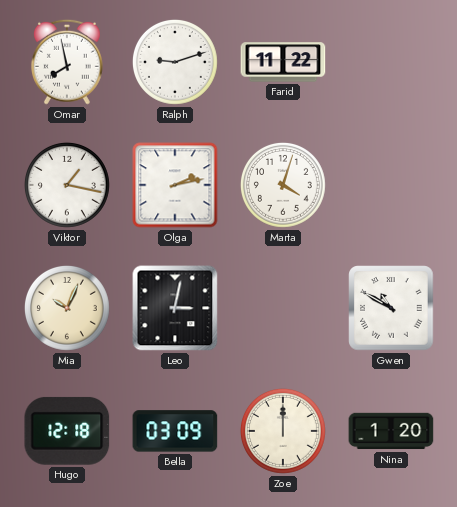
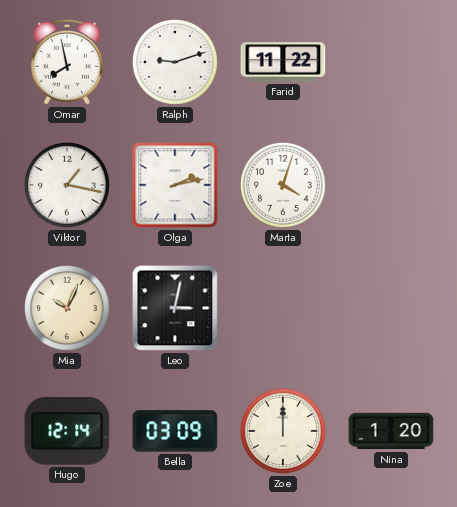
Gwen: 10:50 -> none
Hugo: 12:18 -> 12:14
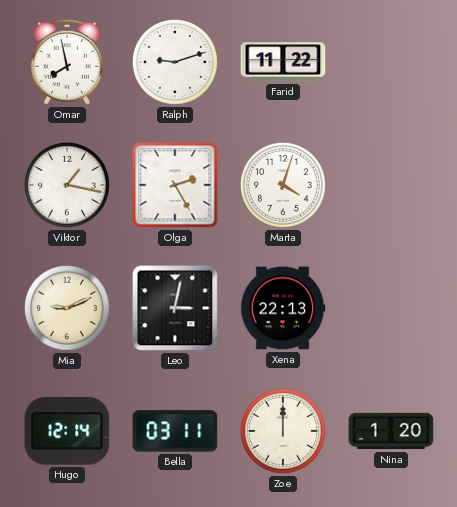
Olga: 2:13 -> 2:25
Mia: 10:04 -> 9:11
Xena: none -> 22:13
Bella: 03:09 -> 03:11
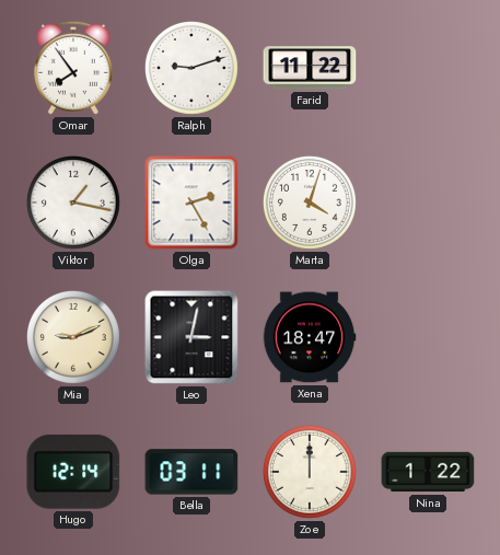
Omar: 7:58 -> 7:54
Xena: 22:13 -> 18:47
Nina: 1:20 -> 1:22
